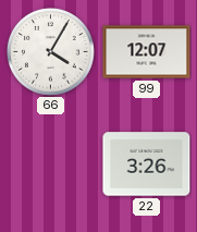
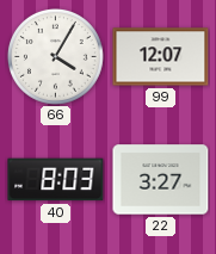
40: none -> 8:03
22: 3:26 -> 3:27
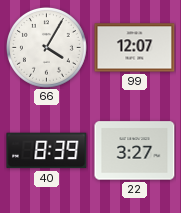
40: 8:03 -> 8:39
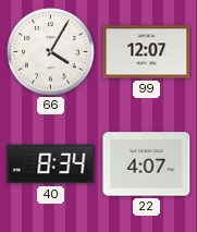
40: 8:39 -> 8:34
22: 3:27 -> 4:07
